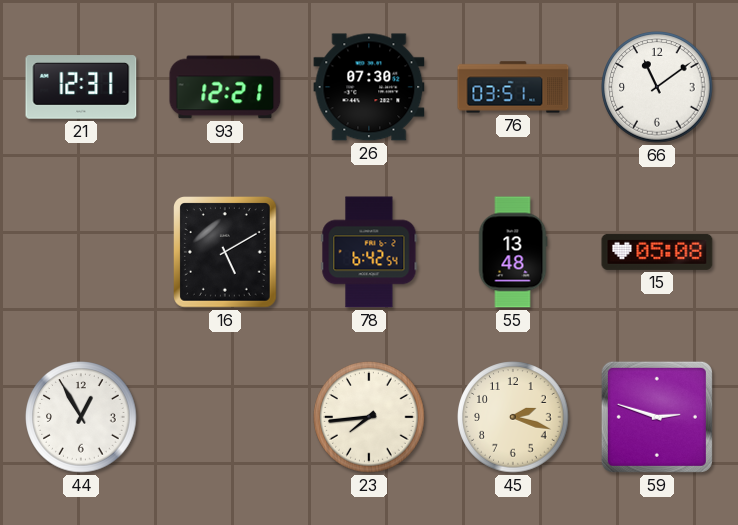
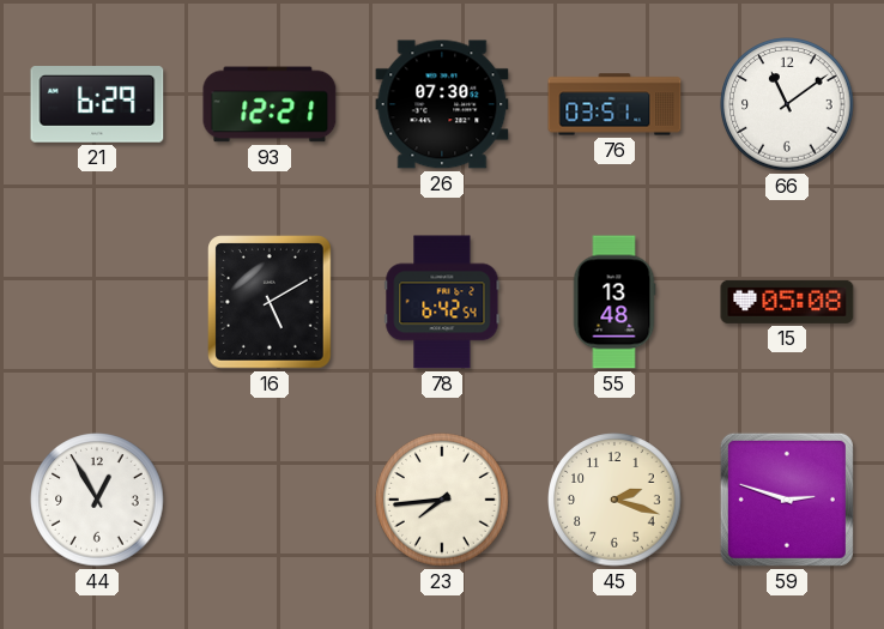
21: 12:31 -> 6:29
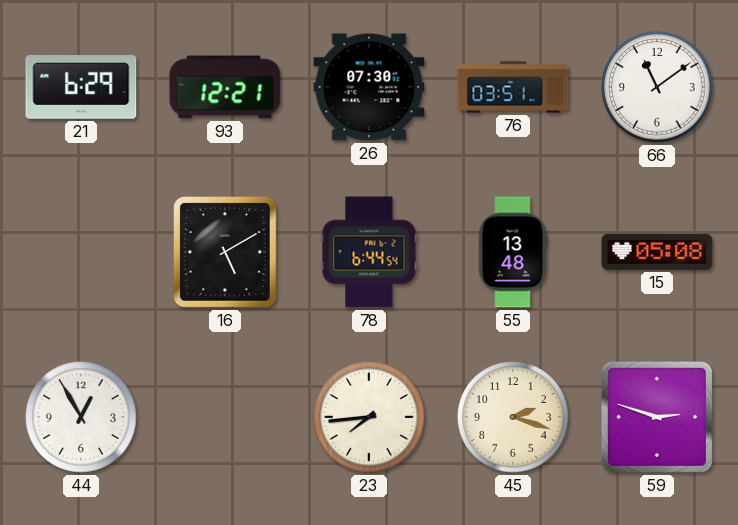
78: 6:42 -> 6:44
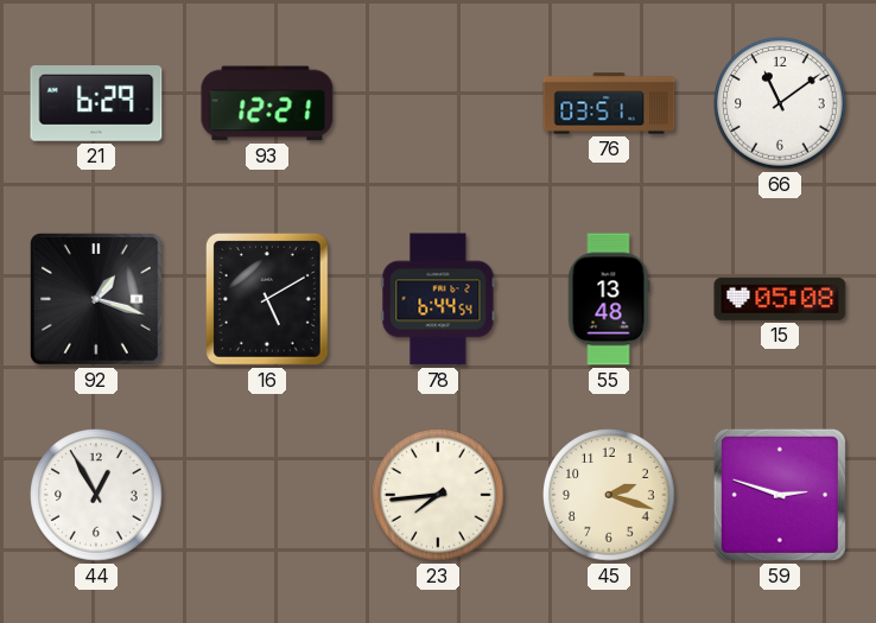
26: 07:30 -> none
92: none -> 1:18
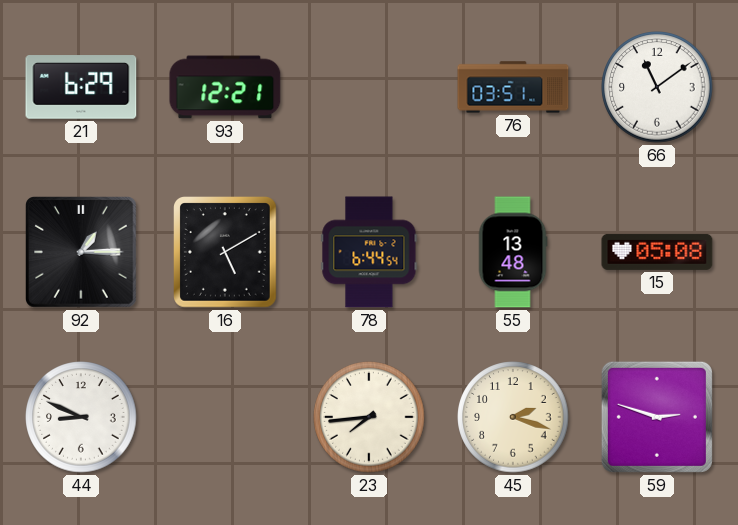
92: 1:18 -> 1:15
44: 12:55 -> 8:49
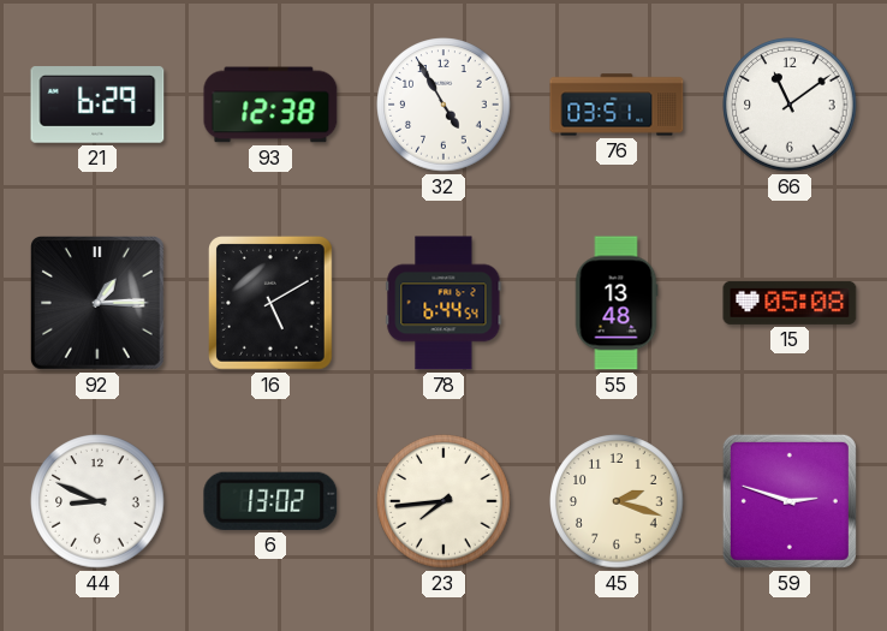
93: 12:21 -> 12:38
32: none -> 4:55
6: none -> 13:02
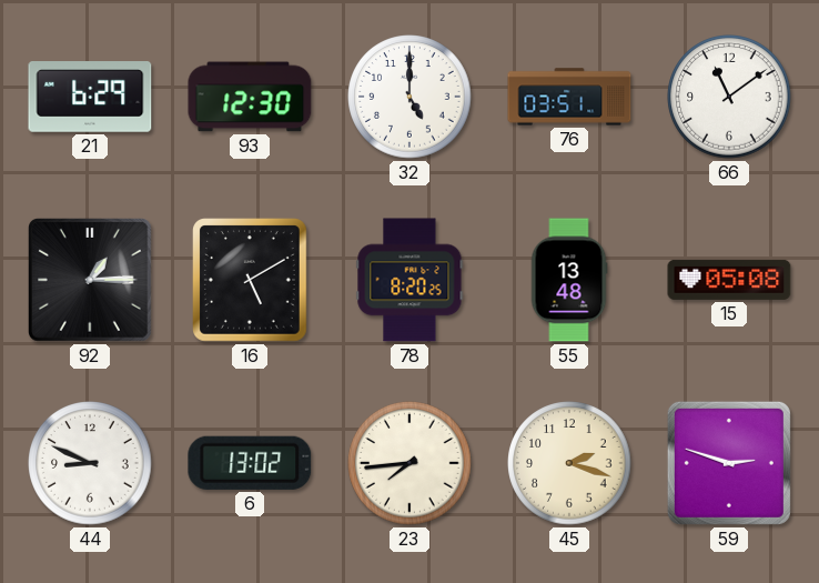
93: 12:38 -> 12:30
32: 4:55 -> 5:00
78: 6:44 -> 8:20
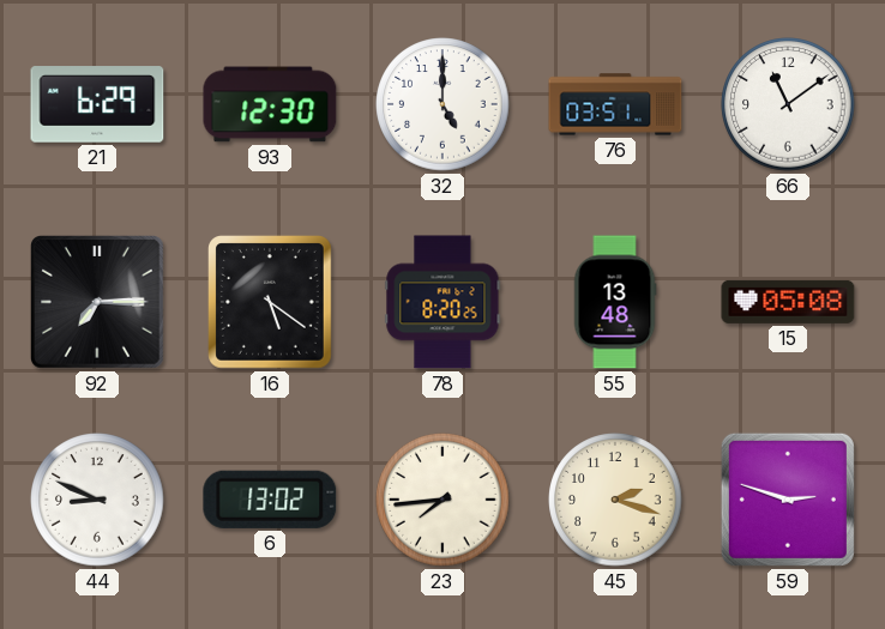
92: 1:15 -> 7:15
16: 5:10 -> 5:21
